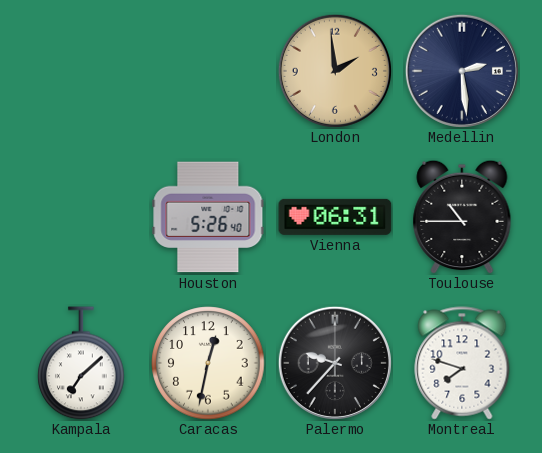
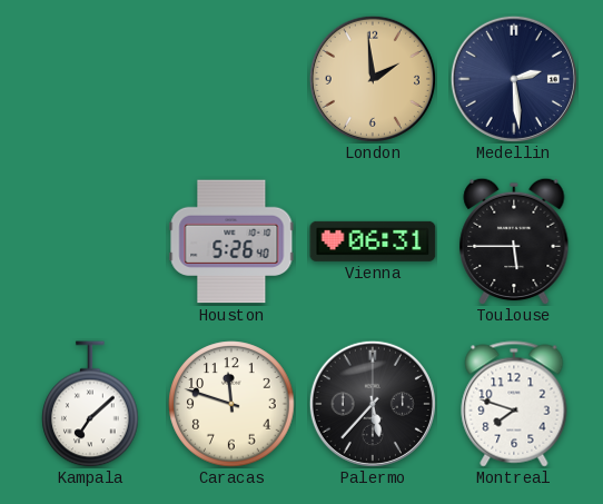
Toulouse: 10:45 -> 5:45
Caracas: 12:32 -> 11:48
Palermo: 9:37 -> 5:37
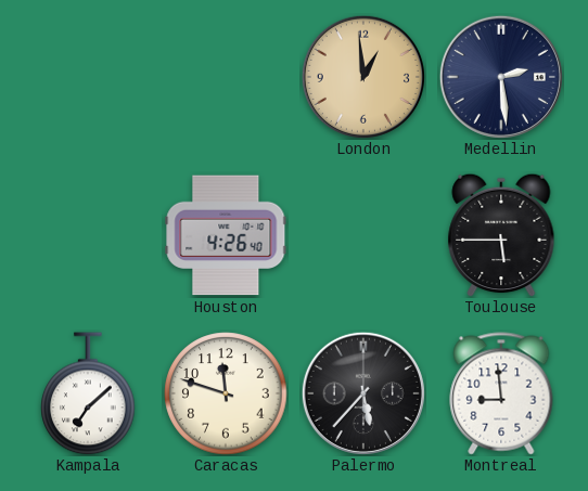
London: 1:59 -> 12:59
Houston: 5:26 -> 4:26
Vienna: 06:31 -> none
Montreal: 7:48 -> 8:59
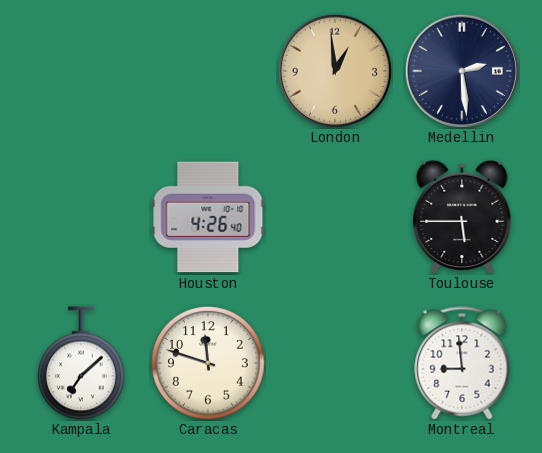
Palermo: 5:37 -> none
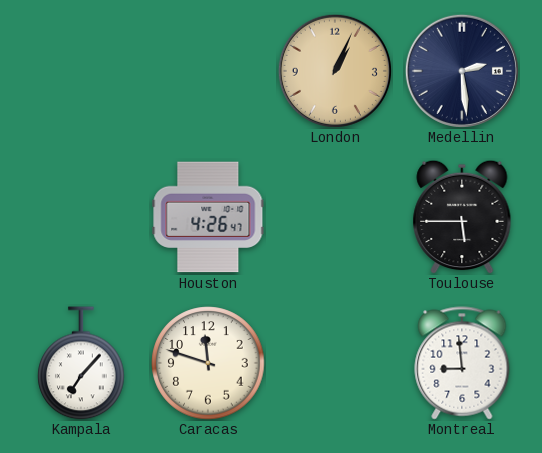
London: 12:59 -> 1:04
Houston: 4:26:40 -> 4:26:47
Kampala: 7:08 -> 7:07
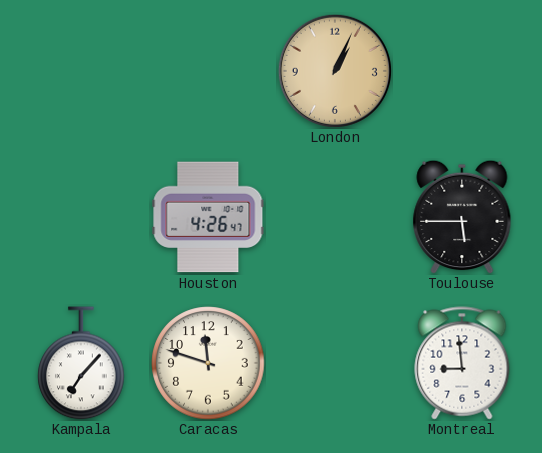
Medellin: 2:29 -> none
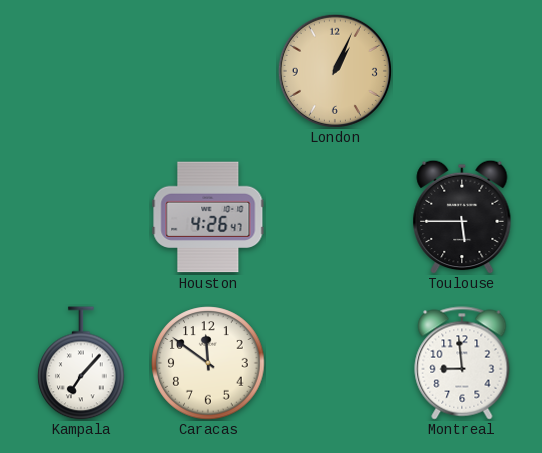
Caracas: 11:48 -> 11:51
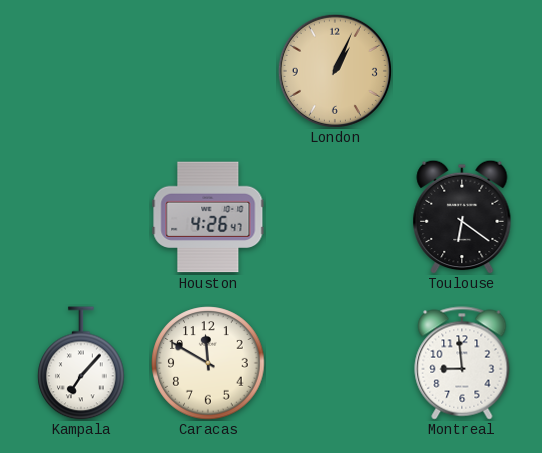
Toulouse: 5:45 -> 6:21
Caracas: 11:51 -> 11:50
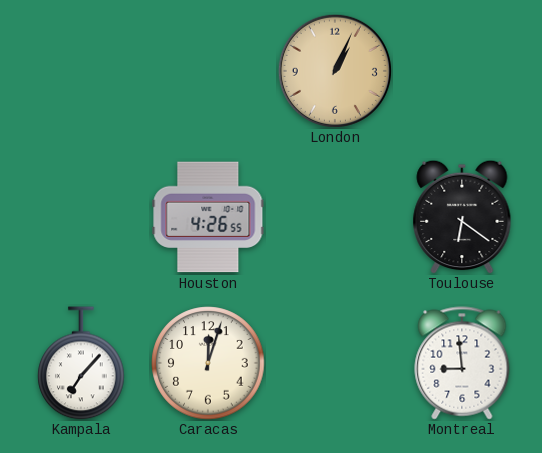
Houston: 4:26:47 -> 4:26:55
Caracas: 11:50 -> 12:03
